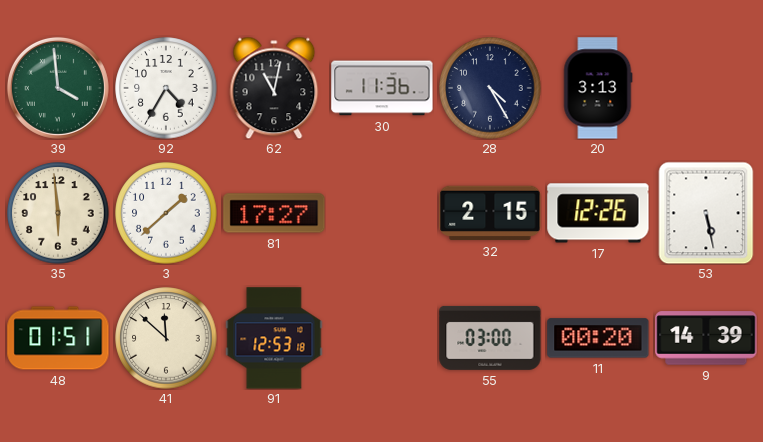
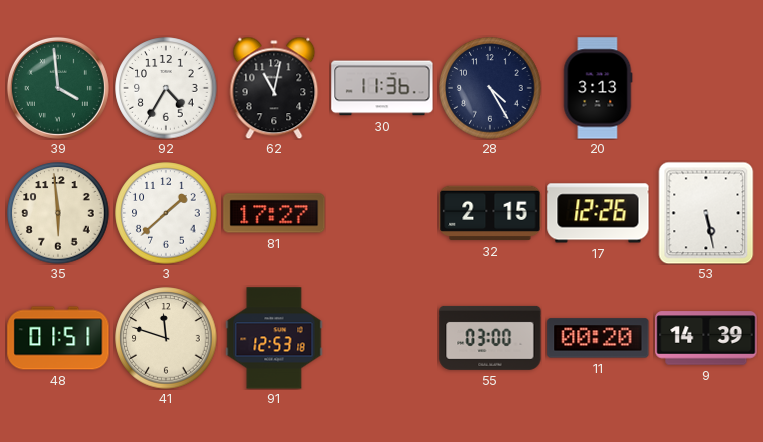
41: 11:52 -> 11:48
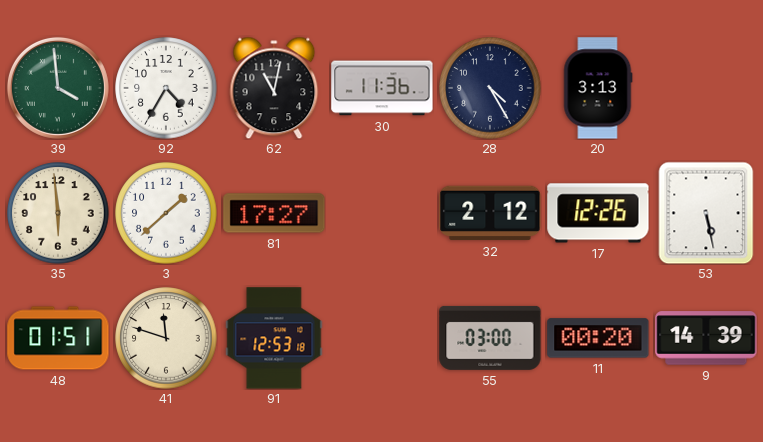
32: 2:15 -> 2:12
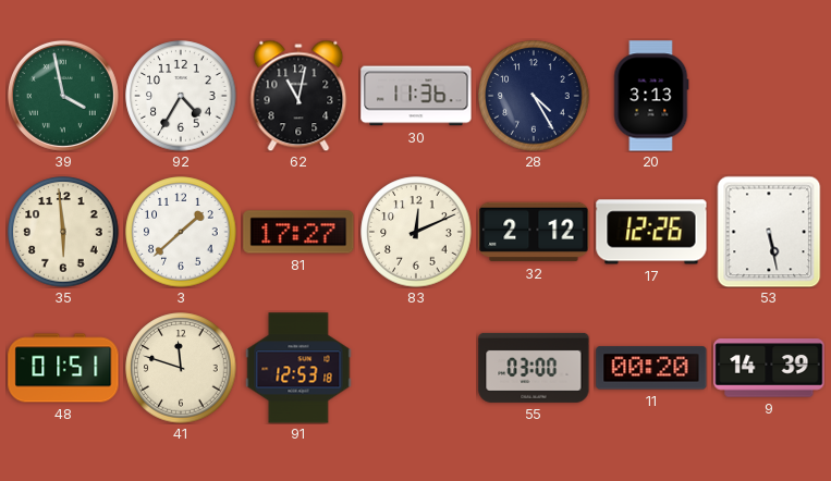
39: 3:59 -> 3:58
83: none -> 12:11
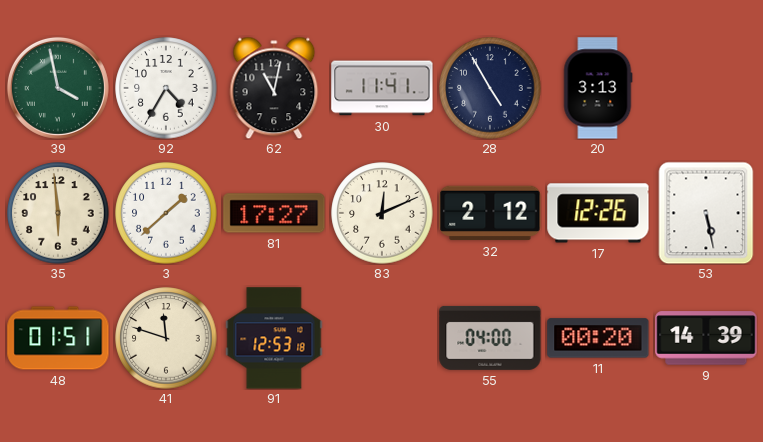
30: 11:36 -> 11:41
28: 4:25 -> 4:55
55: 03:00 -> 04:00
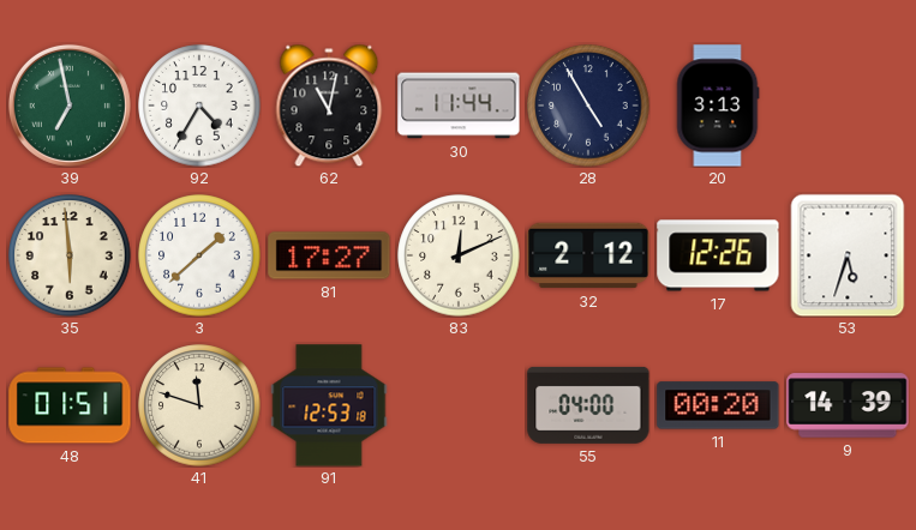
39: 3:58 -> 6:58
30: 11:41 -> 11:44
53: 5:28 -> 5:33
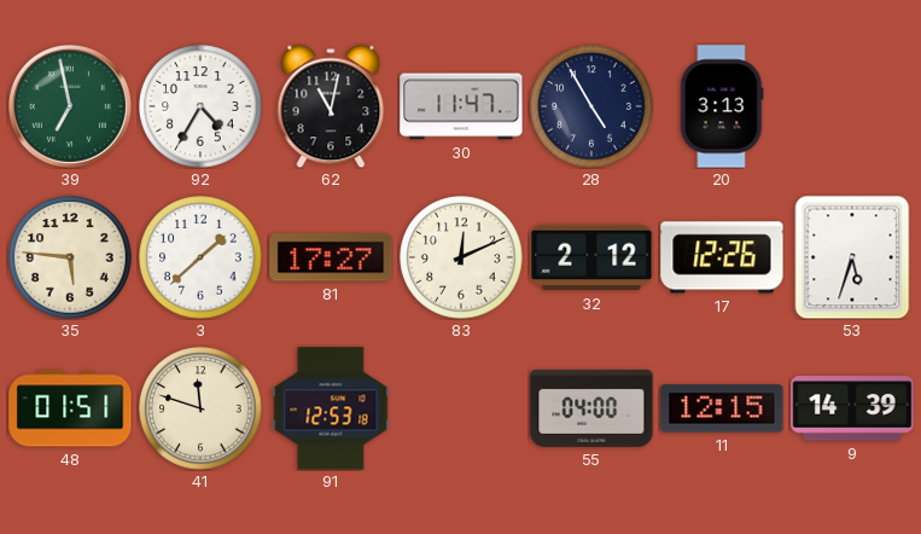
30: 11:44 -> 11:47
35: 5:59 -> 5:46
11: 00:20 -> 12:15
